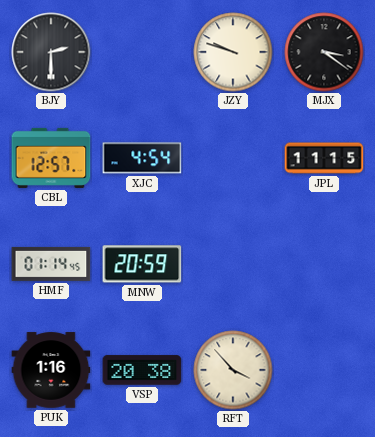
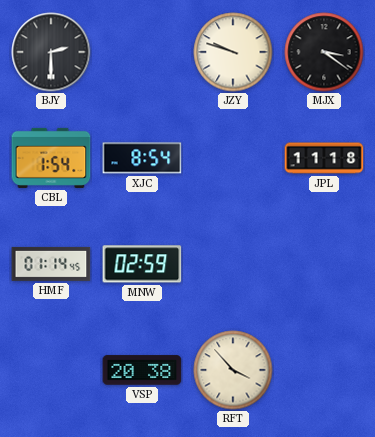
CBL: 12:57 -> 1:54
XJC: 4:54 -> 8:54
JPL: 11:15 -> 11:18
MNW: 20:59 -> 02:59
PUK: 1:16 -> none
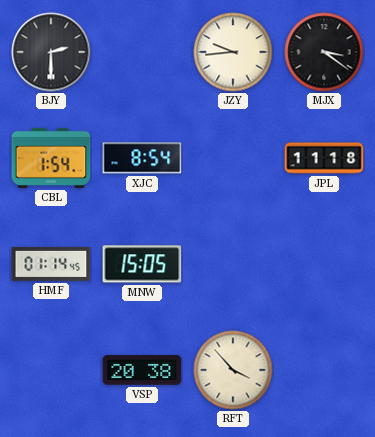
JZY: 9:48 -> 9:44
MNW: 02:59 -> 15:05
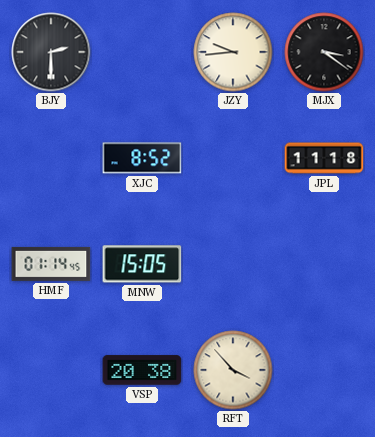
CBL: 1:54 -> none
XJC: 8:54 -> 8:52
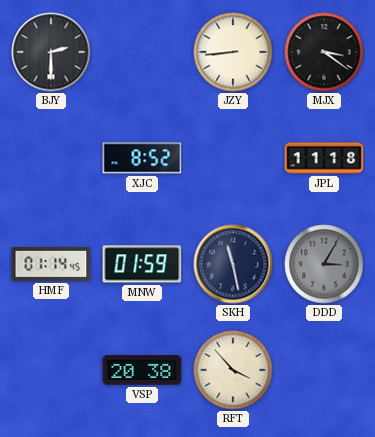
JZY: 9:44 -> 8:44
MNW: 15:05 -> 01:59
SKH: none -> 11:28
DDD: none -> 3:05
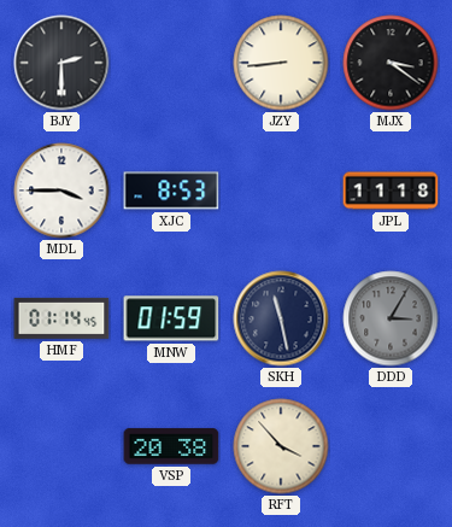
MDL: none -> 3:45
XJC: 8:52 -> 8:53
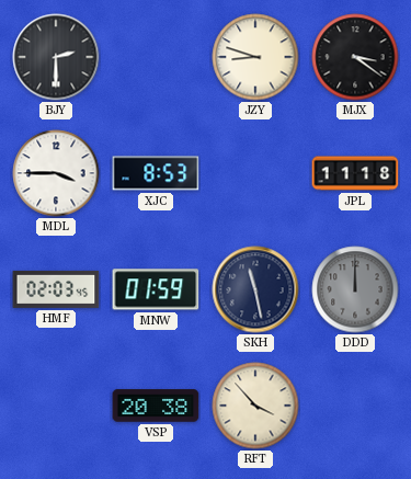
JZY: 8:44 -> 8:48
HMF: 01:14 -> 02:03
DDD: 3:05 -> 12:00
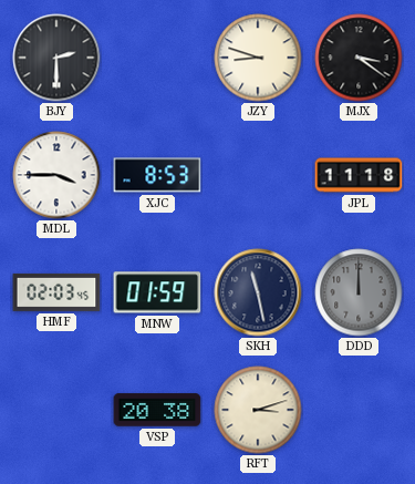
RFT: 3:53 -> 3:12
